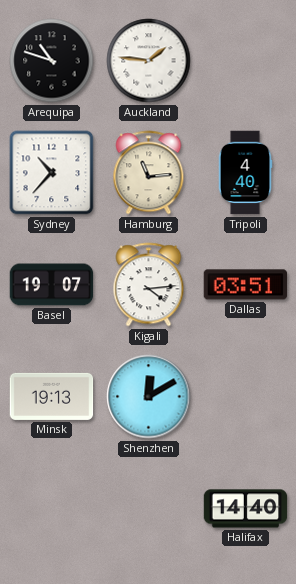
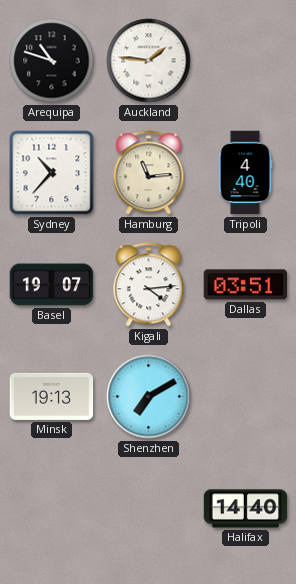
Shenzhen: 12:10 -> 7:10
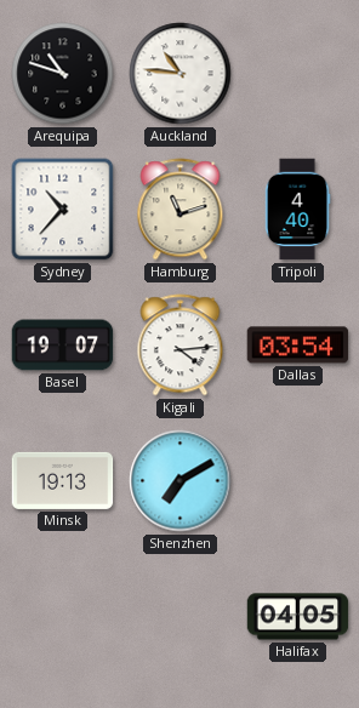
Auckland: 1:46 -> 10:46
Hamburg: 11:14 -> 11:12
Dallas: 03:51 -> 03:54
Halifax: 14:40 -> 04:05
